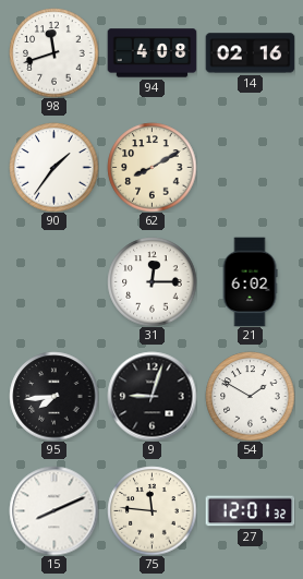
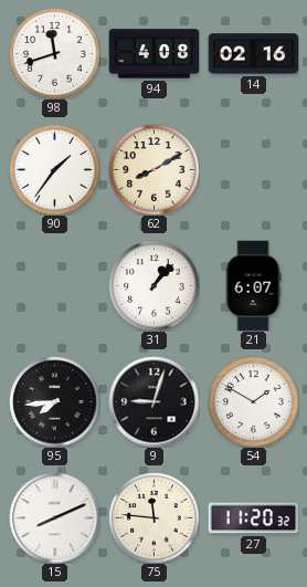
31: 12:15 -> 1:07
21: 6:02 -> 6:07
27: 12:01 -> 11:20
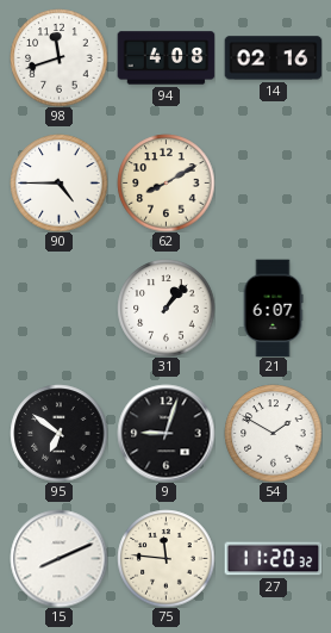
90: 1:36 -> 4:45
95: 7:44 -> 6:51
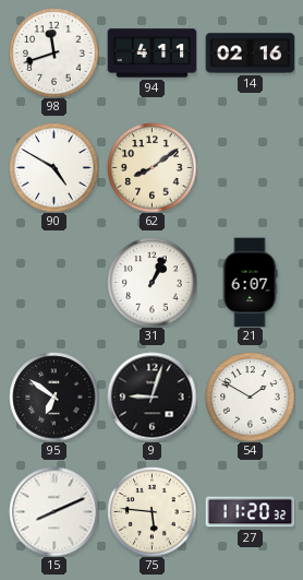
94: 4:08 -> 4:11
90: 4:45 -> 4:50
62: 8:10 -> 8:09
31: 1:07 -> 1:04
75: 11:46 -> 5:46
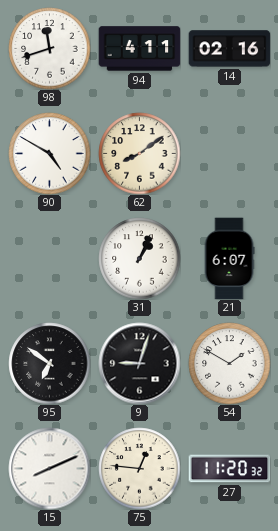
75: 5:46 -> 12:46
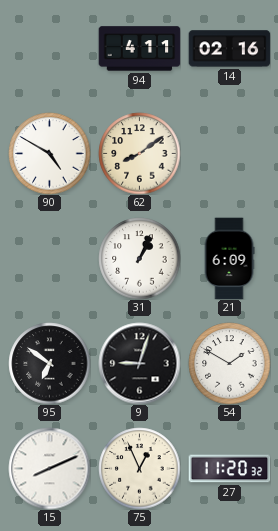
98: 11:42 -> none
21: 6:07 -> 6:09
75: 12:46 -> 12:56
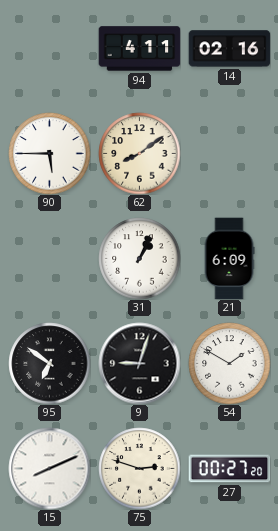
90: 4:50 -> 5:45
75: 12:56 -> 2:48
27: 11:20 -> 00:27
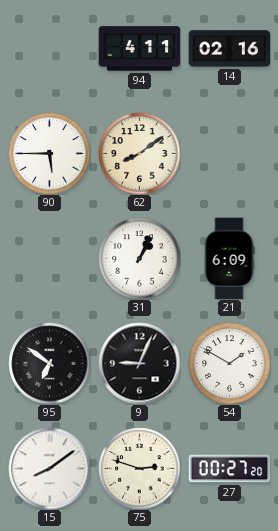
9: 9:03 -> 9:04
15: 8:11 -> 8:09
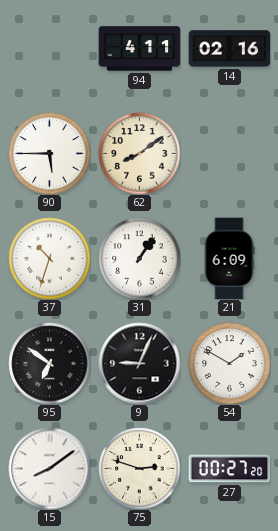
37: none -> 10:33
31: 1:04 -> 1:06
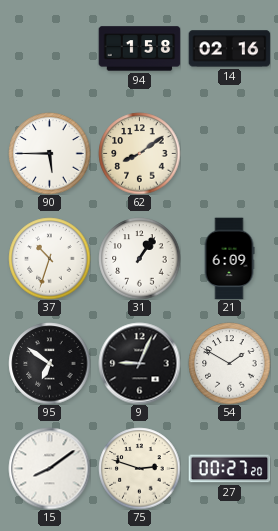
94: 4:11 -> 1:58
